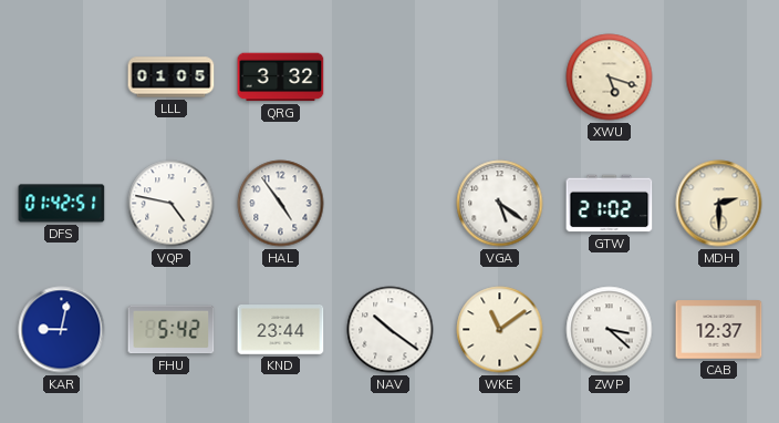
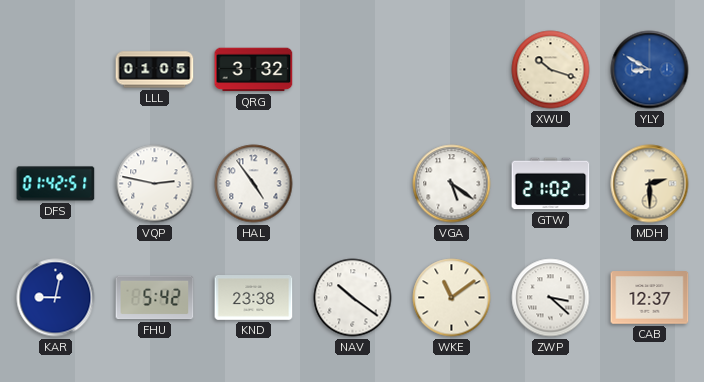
XWU: 5:18 -> 10:18
YLY: none -> 8:50
VQP: 4:47 -> 2:47
KND: 23:44 -> 23:38
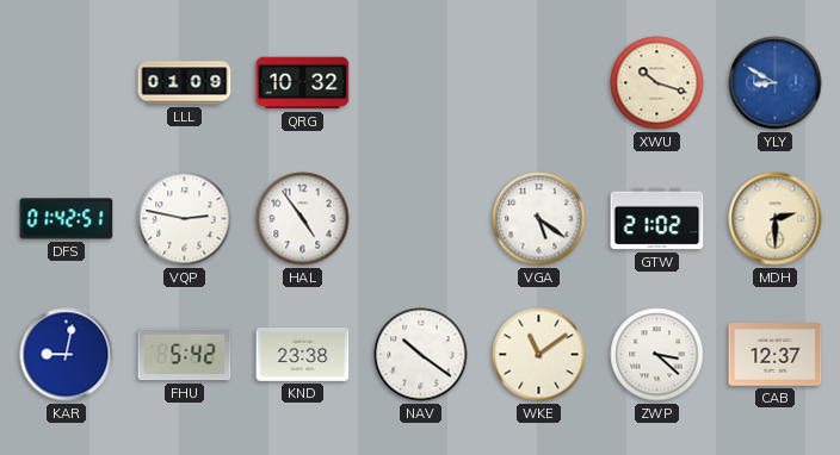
LLL: 01:05 -> 01:09
QRG: 3:32 -> 10:32
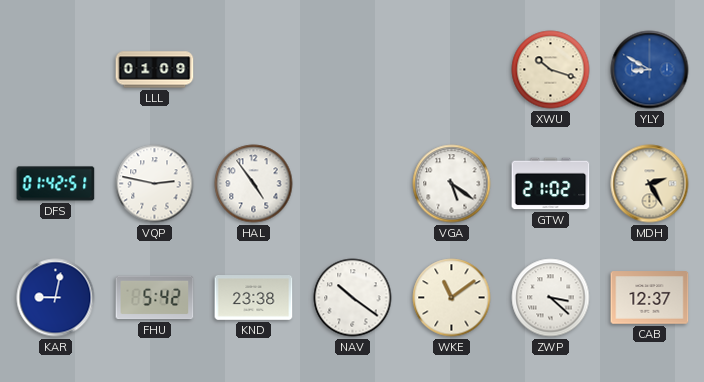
QRG: 10:32 -> none
MDH: 2:30 -> 2:25
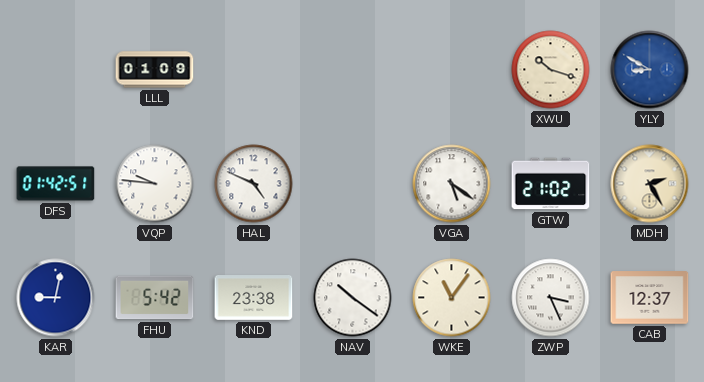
VQP: 2:47 -> 9:46
HAL: 4:54 -> 4:49
WKE: 11:09 -> 11:06
ZWP: 3:22 -> 3:26
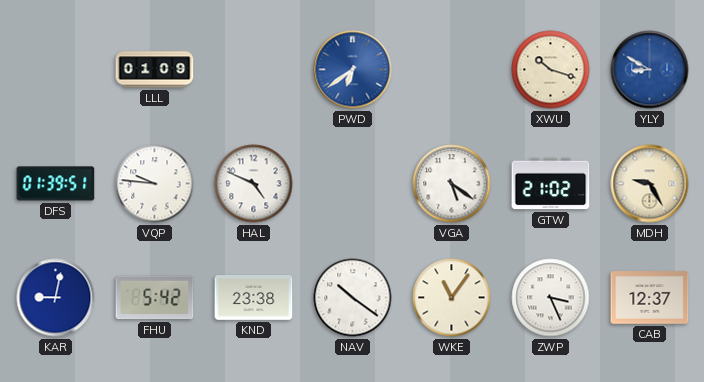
PWD: none -> 6:39
DFS: 01:42 -> 01:39
MDH: 2:25 -> 9:25
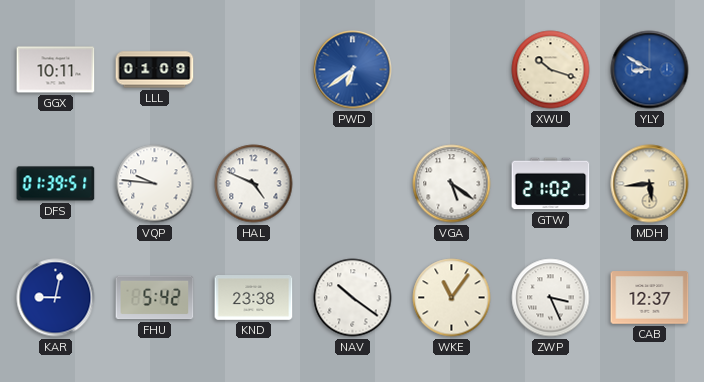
GGX: none -> 10:11
MDH: 9:25 -> 5:44
